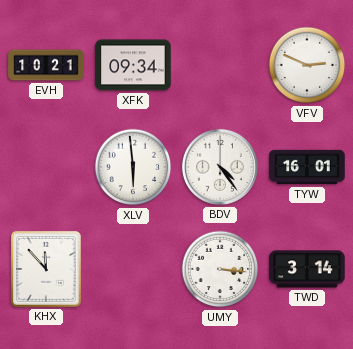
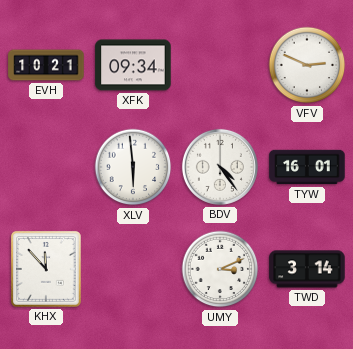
UMY: 3:16 -> 3:11
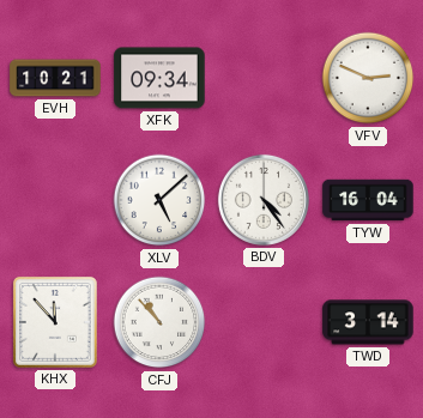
XLV: 5:59 -> 5:08
TYW: 16:01 -> 16:04
CFJ: none -> 10:53
UMY: 3:11 -> none
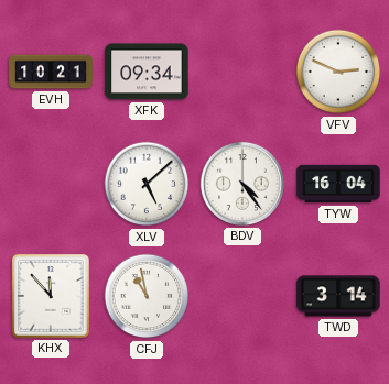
CFJ: 10:53 -> 10:58
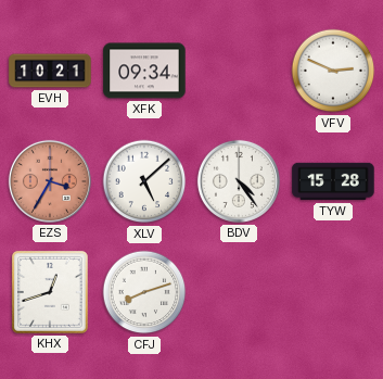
EZS: none -> 3:35
TYW: 16:04 -> 15:28
KHX: 11:53 -> 12:42
CFJ: 10:58 -> 8:12
TWD: 3:14 -> none
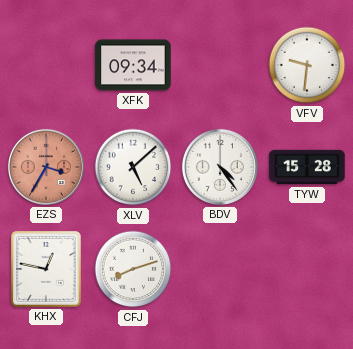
EVH: 10:21 -> none
VFV: 2:49 -> 9:31
KHX: 12:42 -> 12:47
